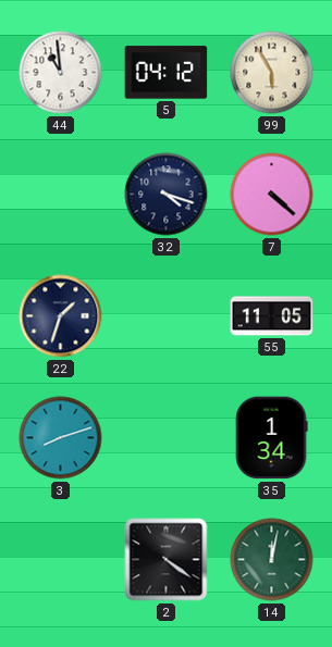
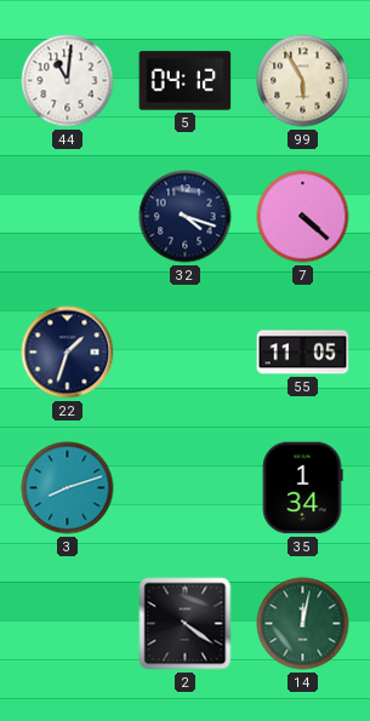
44: 10:59 -> 11:01
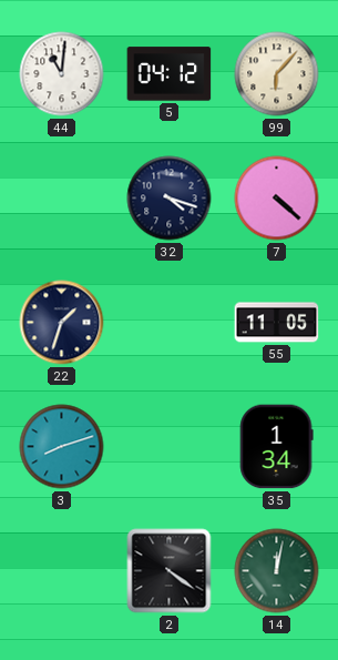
99: 5:55 -> 6:07
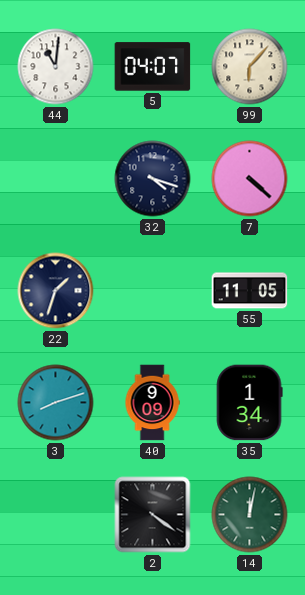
5: 04:12 -> 04:07
40: none -> 9:09
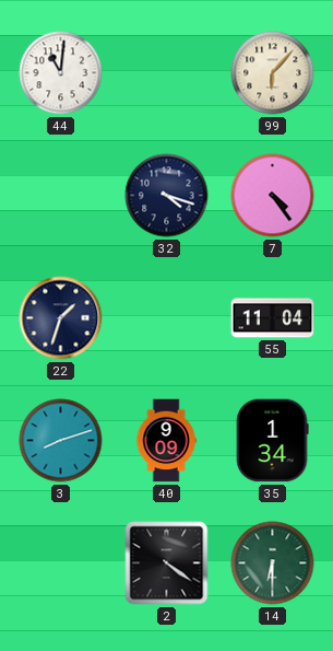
5: 04:07 -> none
7: 4:22 -> 4:24
55: 11:05 -> 11:04
14: 12:02 -> 6:30
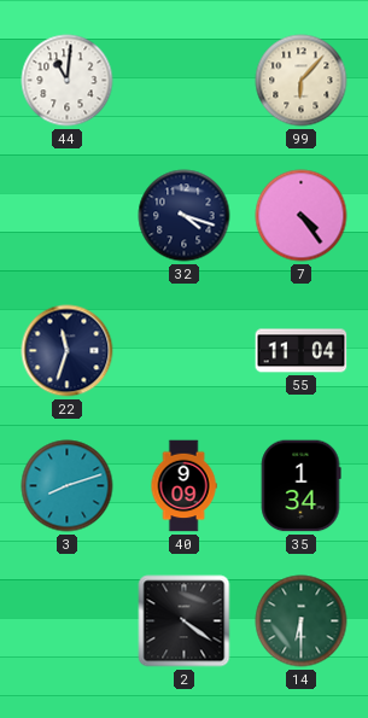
22: 1:33 -> 11:33
